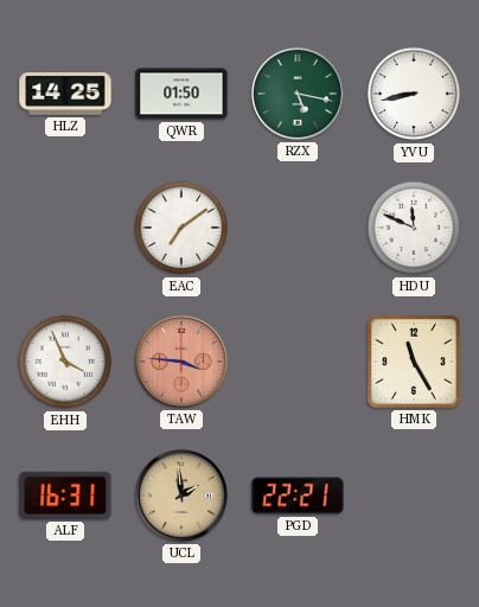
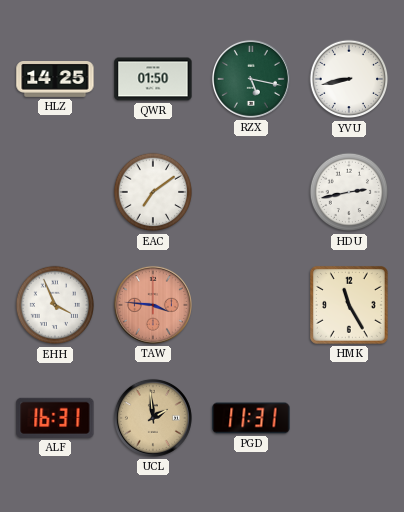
HDU: 11:49 -> 2:43
PGD: 22:21 -> 11:31
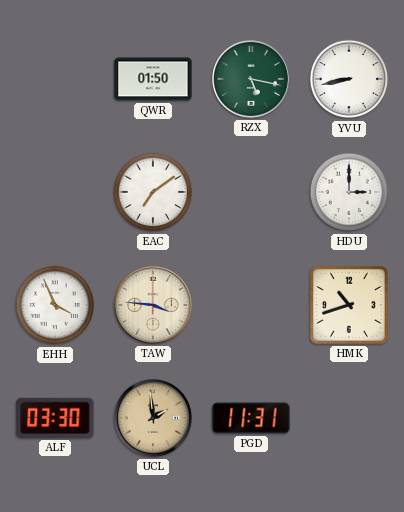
HLZ: 14:25 -> none
HDU: 2:43 -> 3:00
TAW dial: salmon -> cream
HMK: 11:25 -> 10:42
ALF: 16:31 -> 03:30
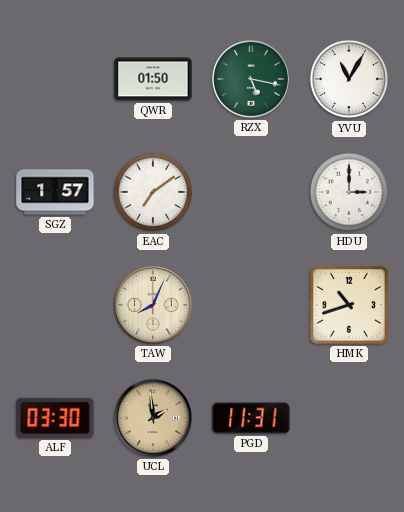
YVU: 8:43 -> 11:05
SGZ: none -> 1:57
EHH: 3:56 -> none
TAW: 3:46 -> 8:04
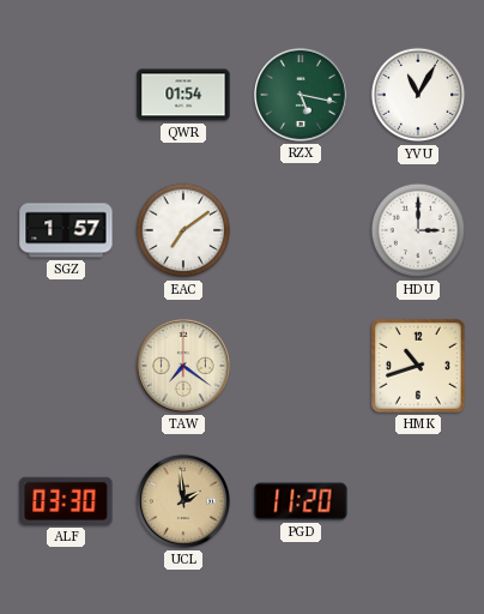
QWR: 01:50 -> 01:54
TAW: 8:04 -> 7:21
PGD: 11:31 -> 11:20
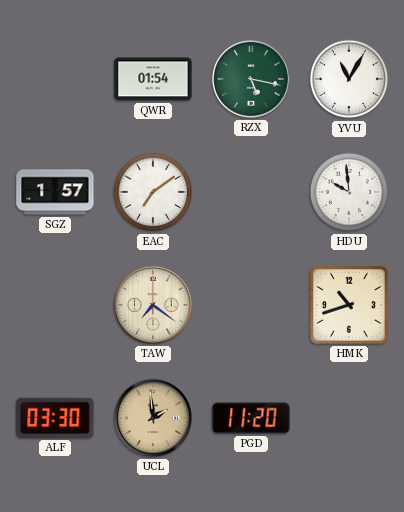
HDU: 3:00 -> 9:59
